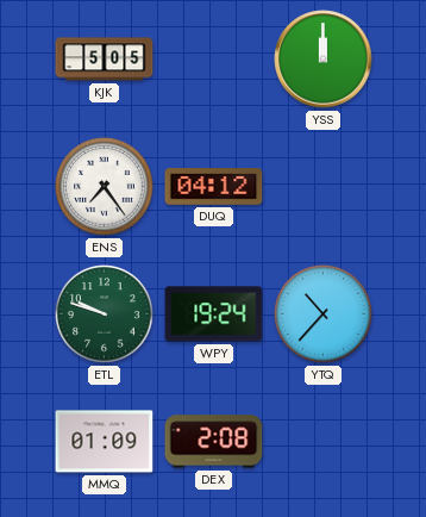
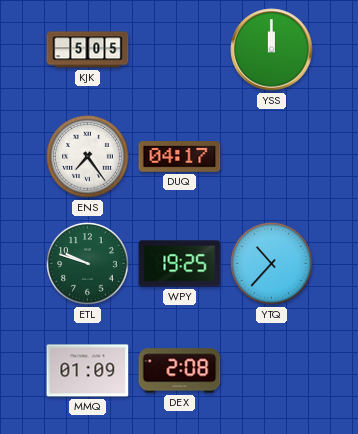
DUQ: 04:12 -> 04:17
WPY: 19:24 -> 19:25
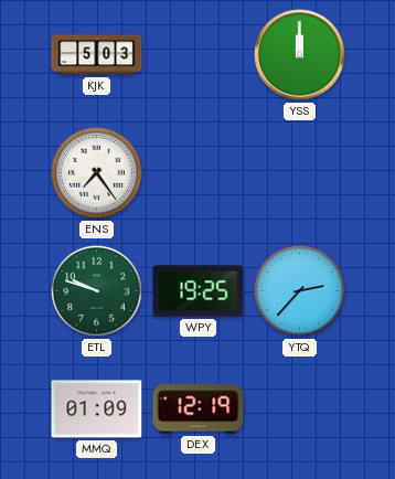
KJK: 5:05 -> 5:03
DUQ: 04:17 -> none
YTQ: 10:37 -> 2:37
DEX: 2:08 -> 12:19
